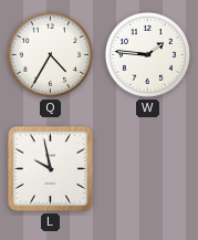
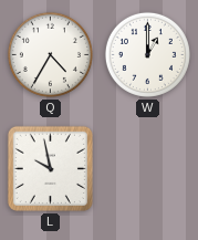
W: 1:46 -> 1:00
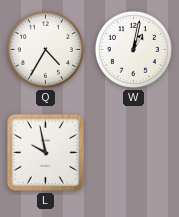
W: 1:00 -> 1:02
